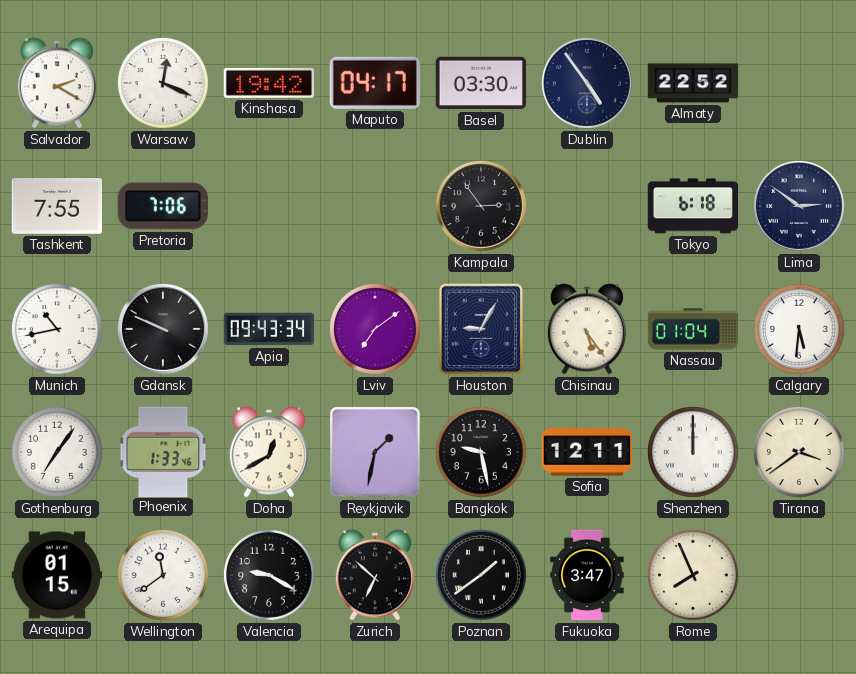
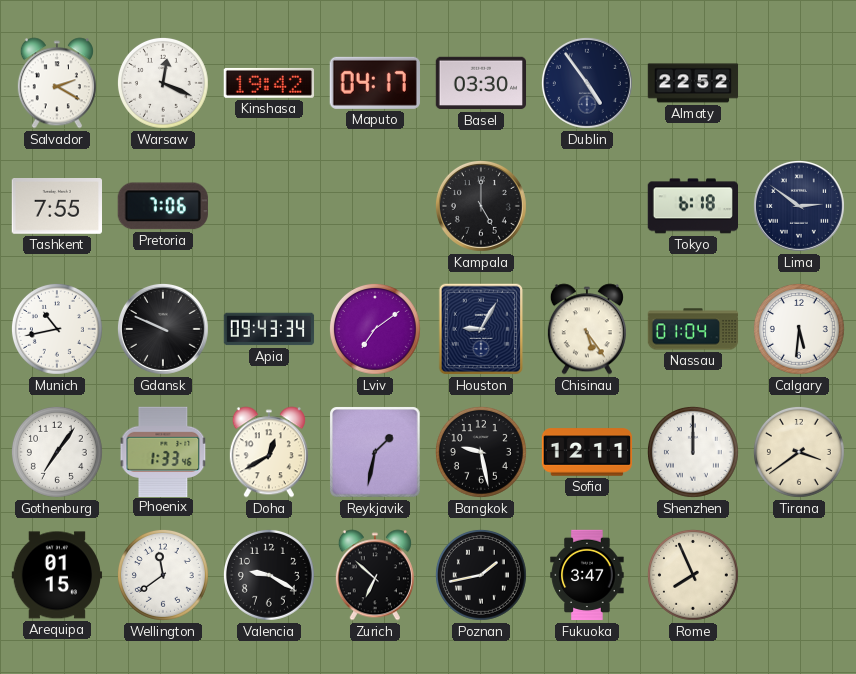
Kampala: 2:54 -> 5:00
Poznan: 1:39 -> 1:43
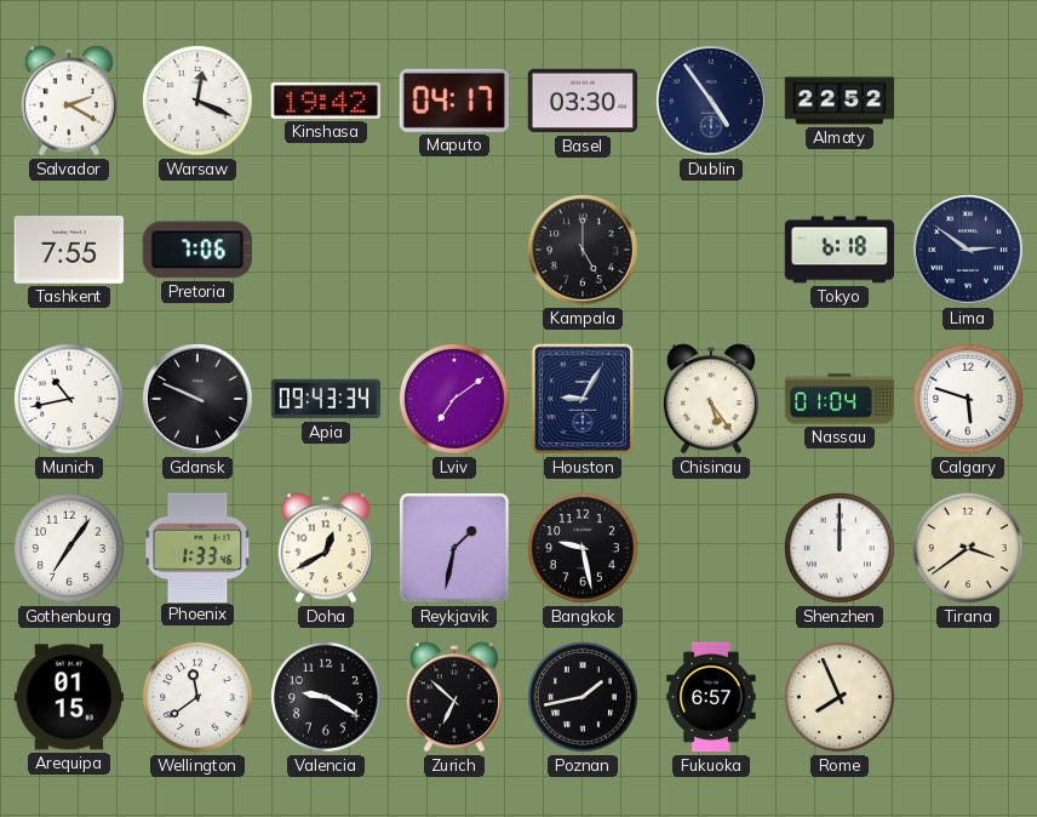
Calgary: 5:31 -> 5:48
Sofia: 12:11 -> none
Fukuoka: 3:47 -> 6:57
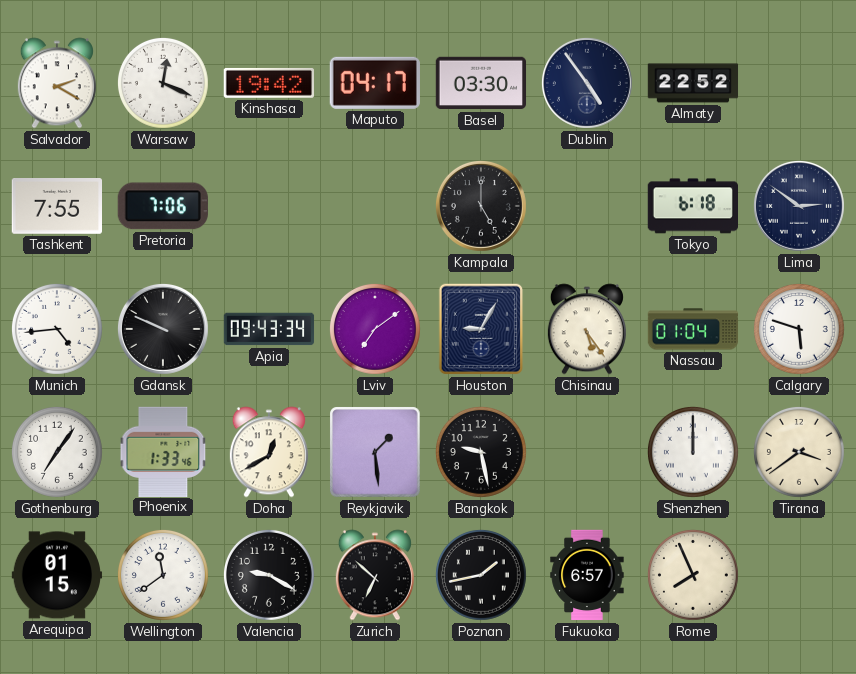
Munich: 10:43 -> 4:44
Reykjavik: 1:32 -> 1:29
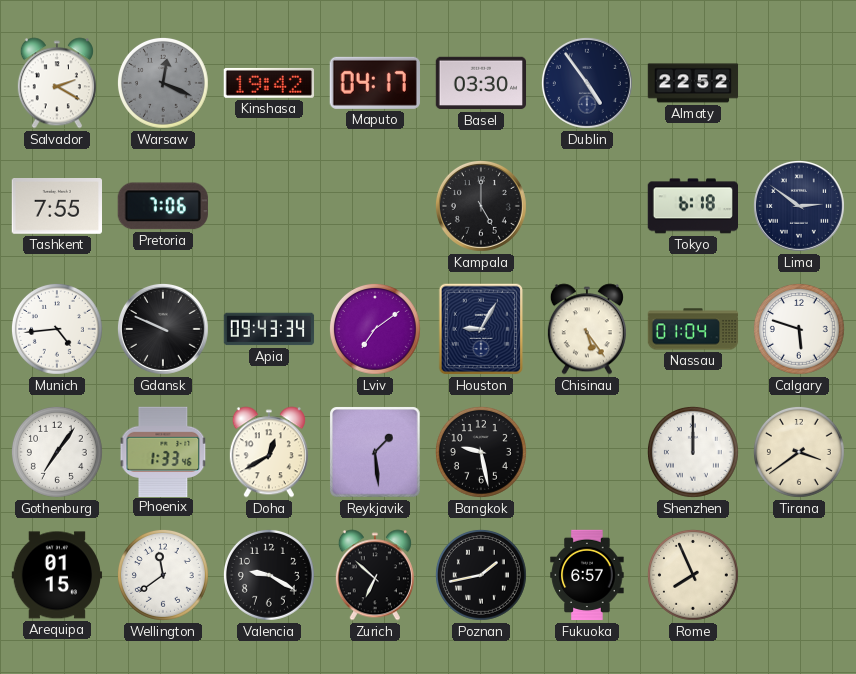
Warsaw dial: white -> grey
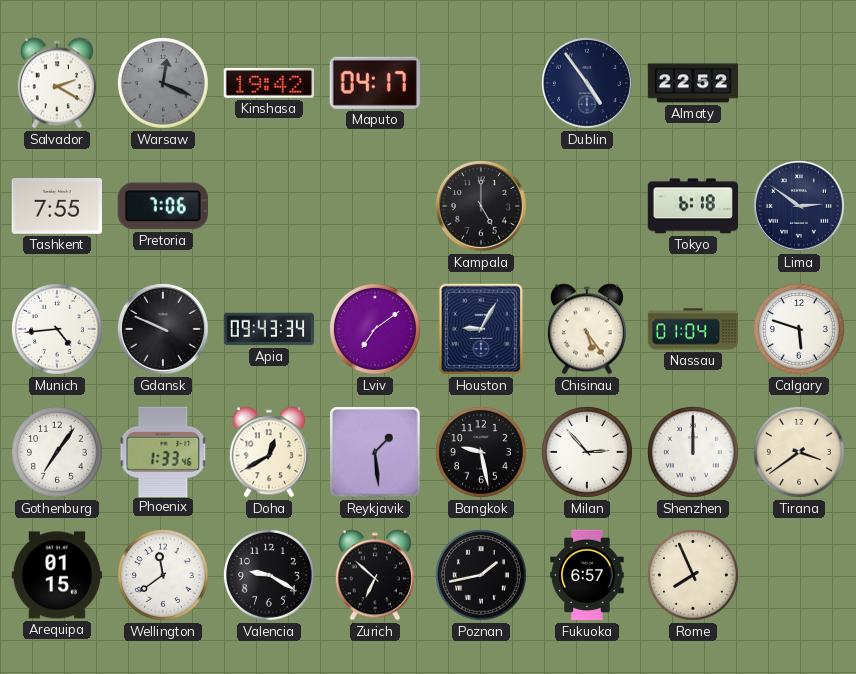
Basel: 03:30 -> none
Milan: none -> 2:53
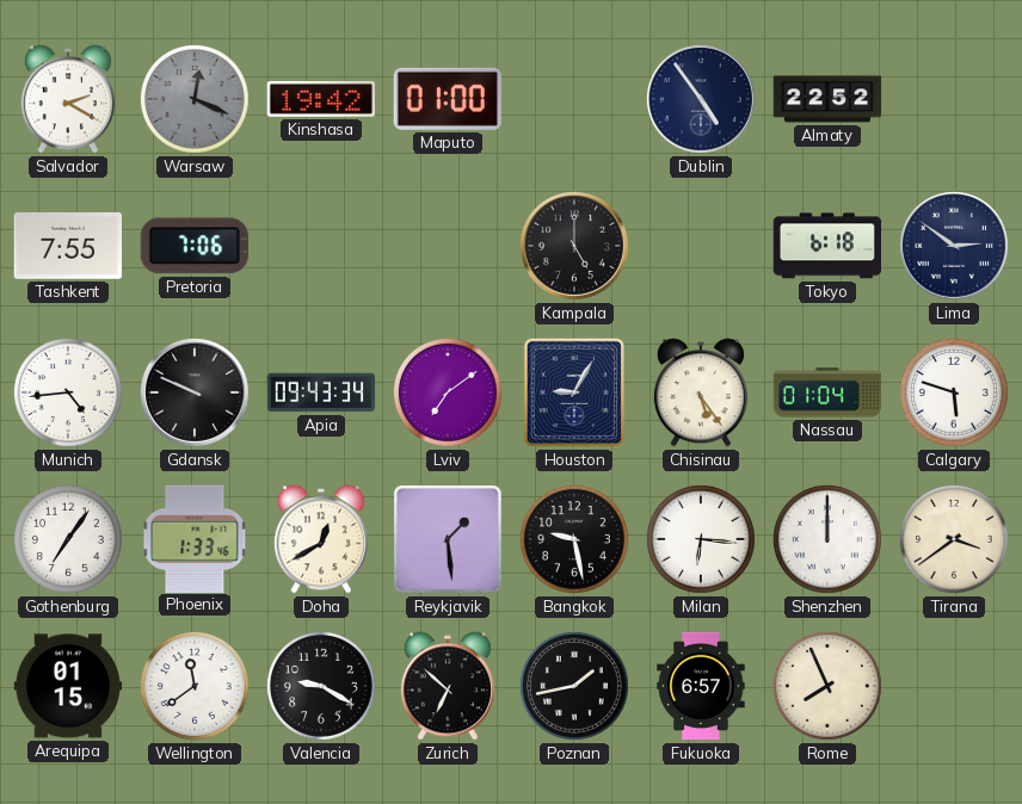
Maputo: 04:17 -> 01:00
Milan: 2:53 -> 6:16
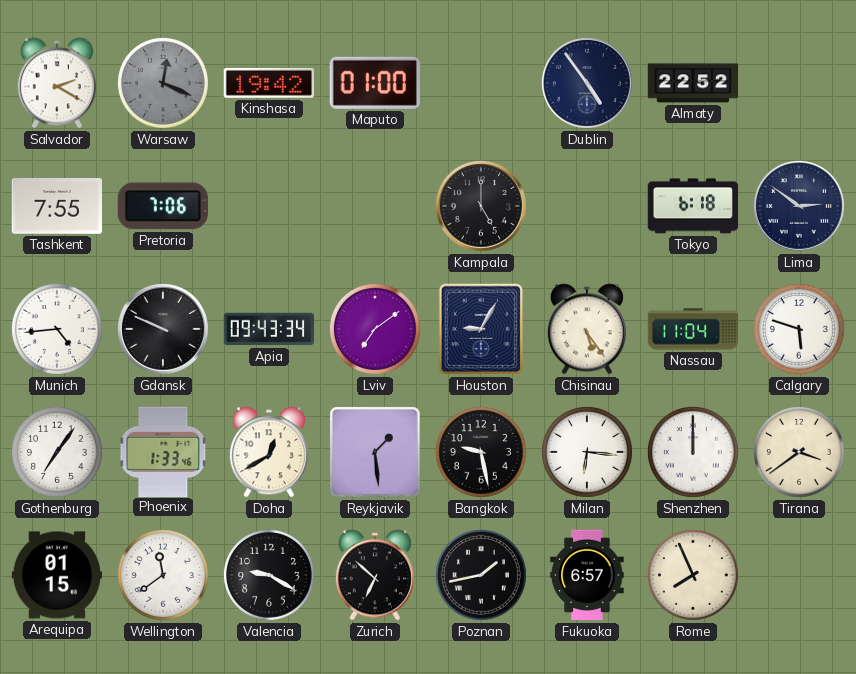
Nassau: 01:04 -> 11:04
